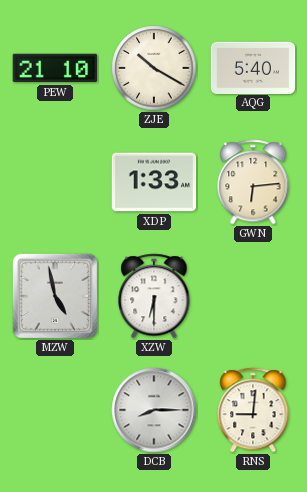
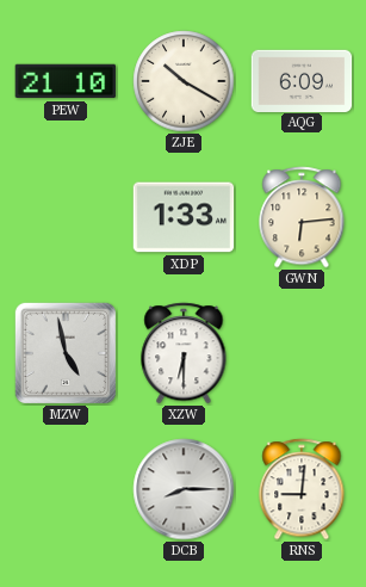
AQG: 5:40 -> 6:09
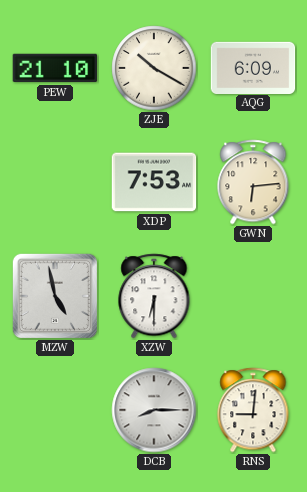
XDP: 1:33 -> 7:53
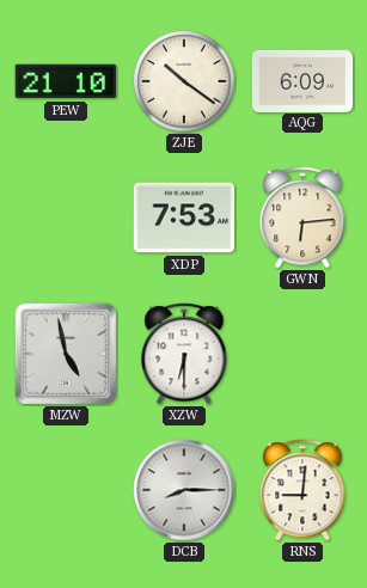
ZJE: 10:20 -> 10:21
